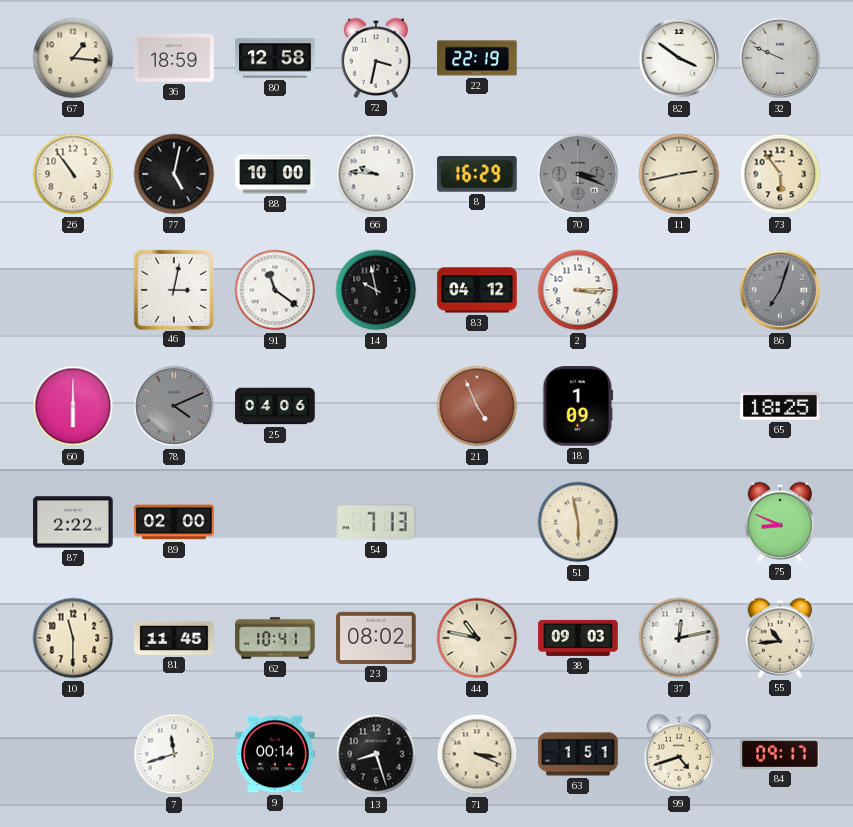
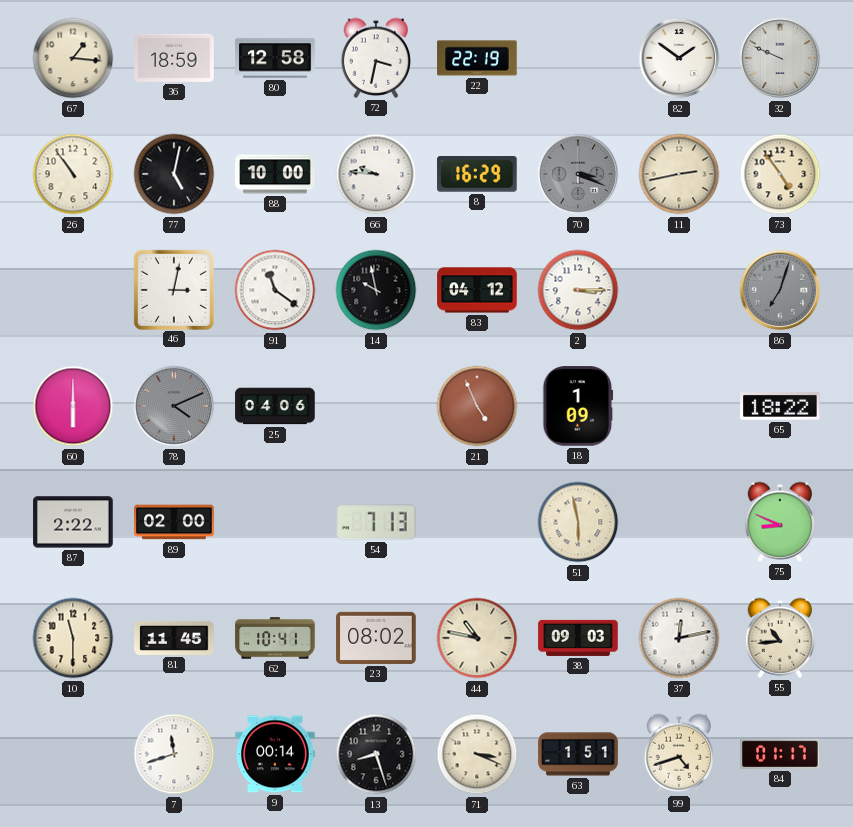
82: 3:51 -> 1:51
73: 5:54 -> 4:54
65: 18:25 -> 18:22
84: 09:17 -> 01:17
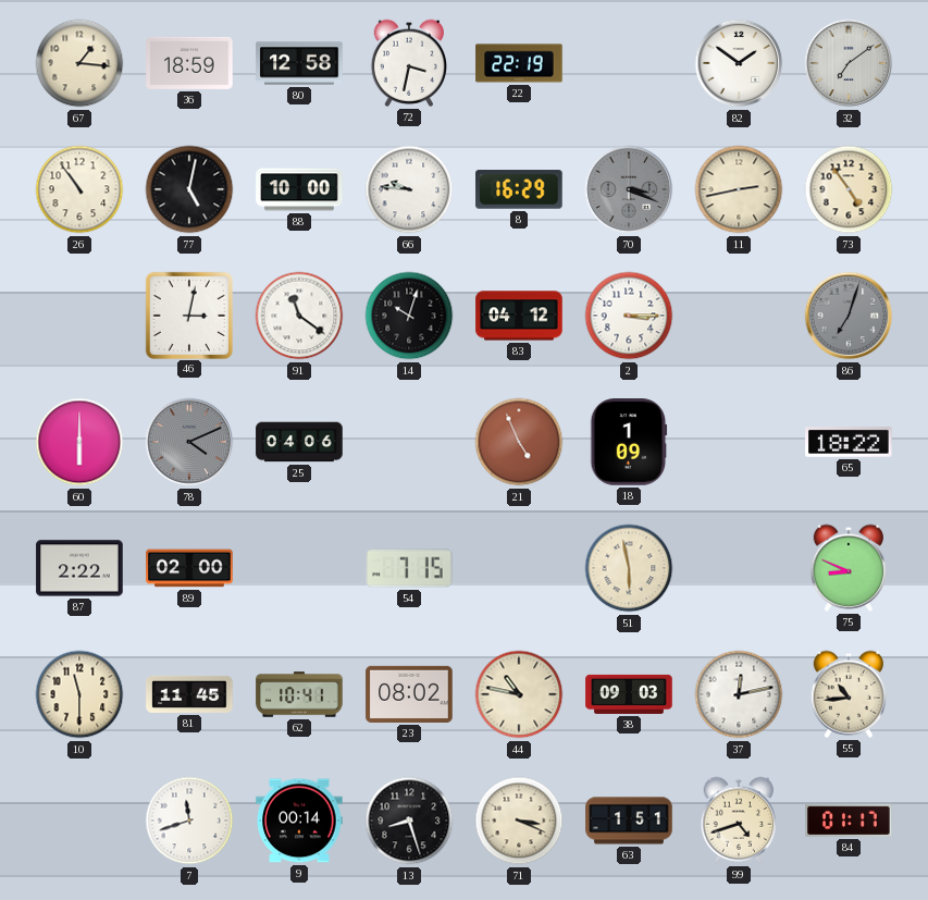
32: 9:49 -> 7:09
14: 9:58 -> 10:03
54: 7:13 -> 7:15
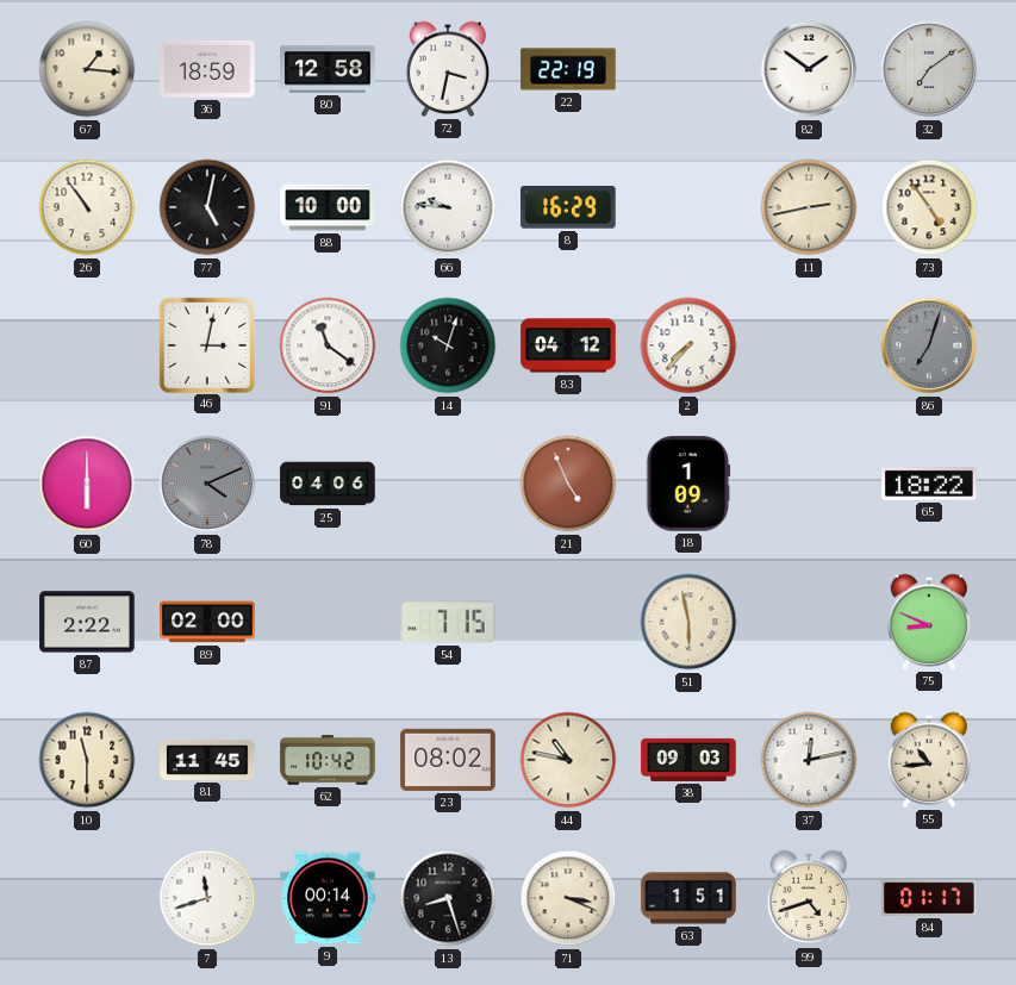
70: 3:19 -> none
2: 3:15 -> 7:37
62: 10:41 -> 10:42
